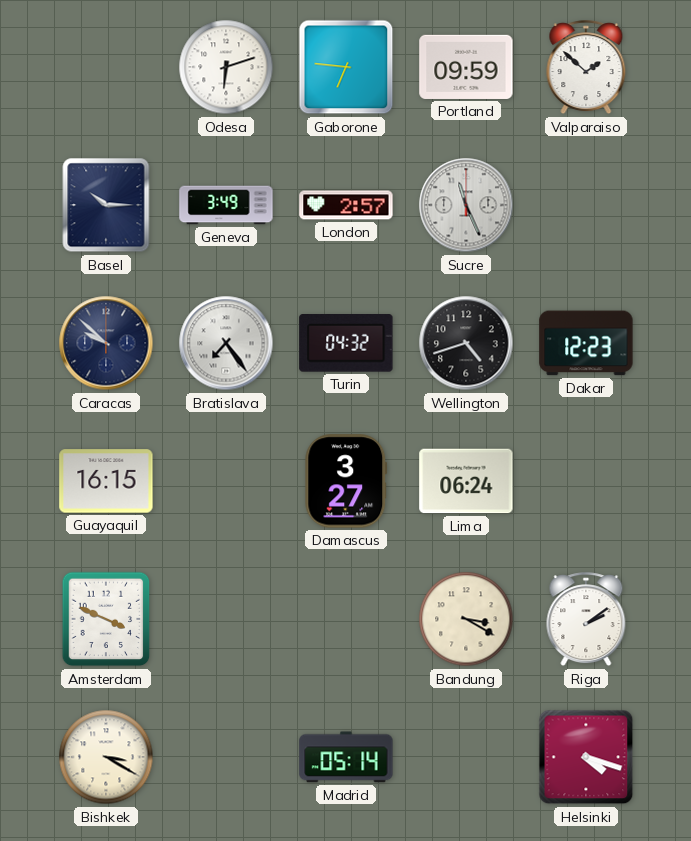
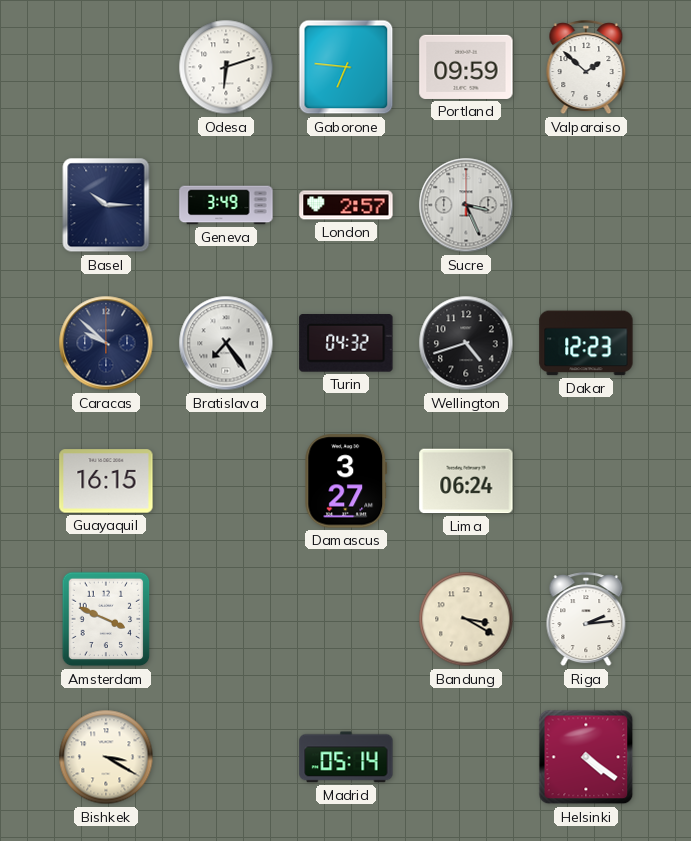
Sucre: 11:26 -> 3:26
Riga: 2:09 -> 2:14
Helsinki: 4:18 -> 4:21
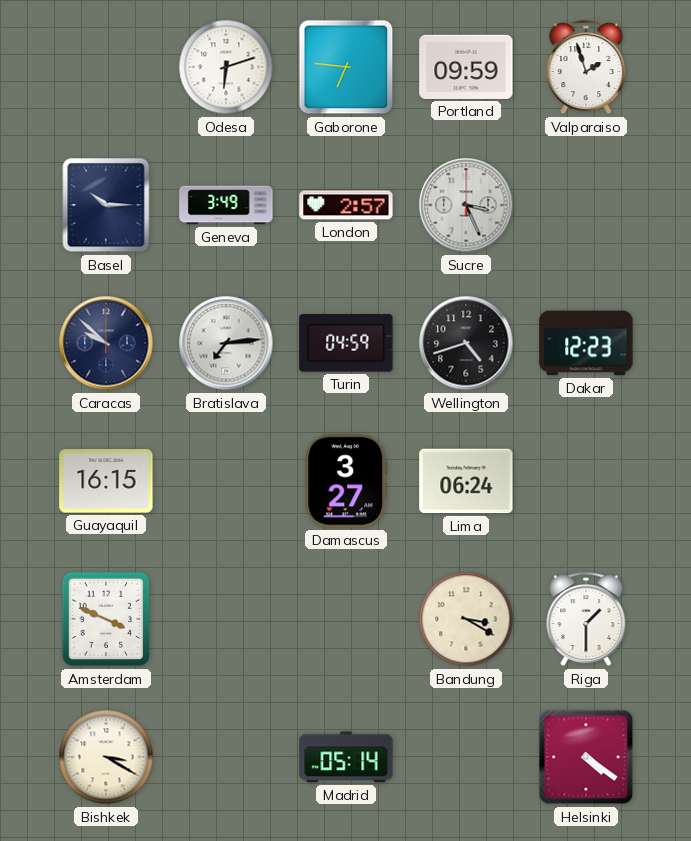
Valparaiso: 1:52 -> 1:57
Bratislava: 7:24 -> 7:14
Turin: 04:32 -> 04:59
Riga: 2:14 -> 1:30
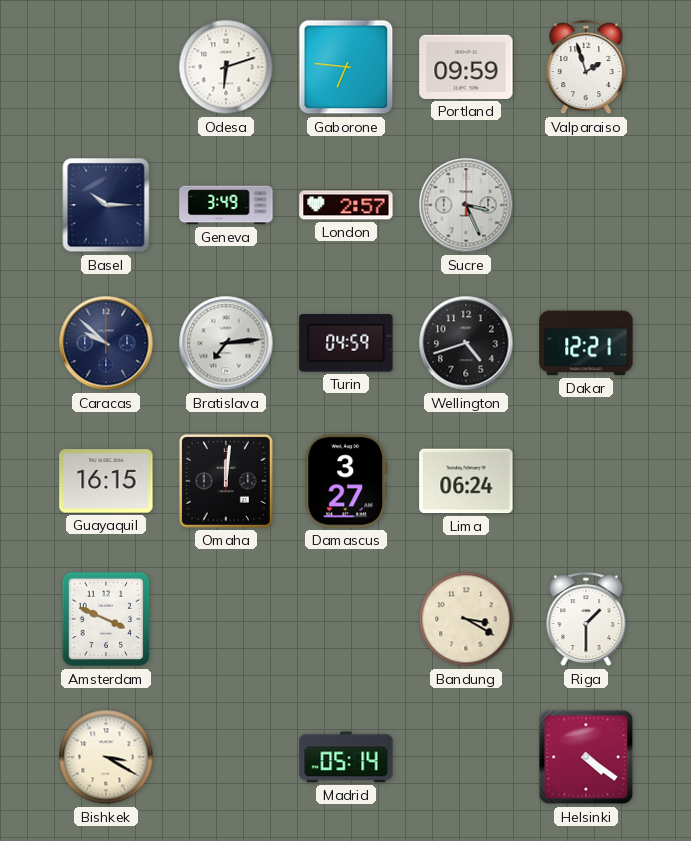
Dakar: 12:23 -> 12:21
Omaha: none -> 12:01
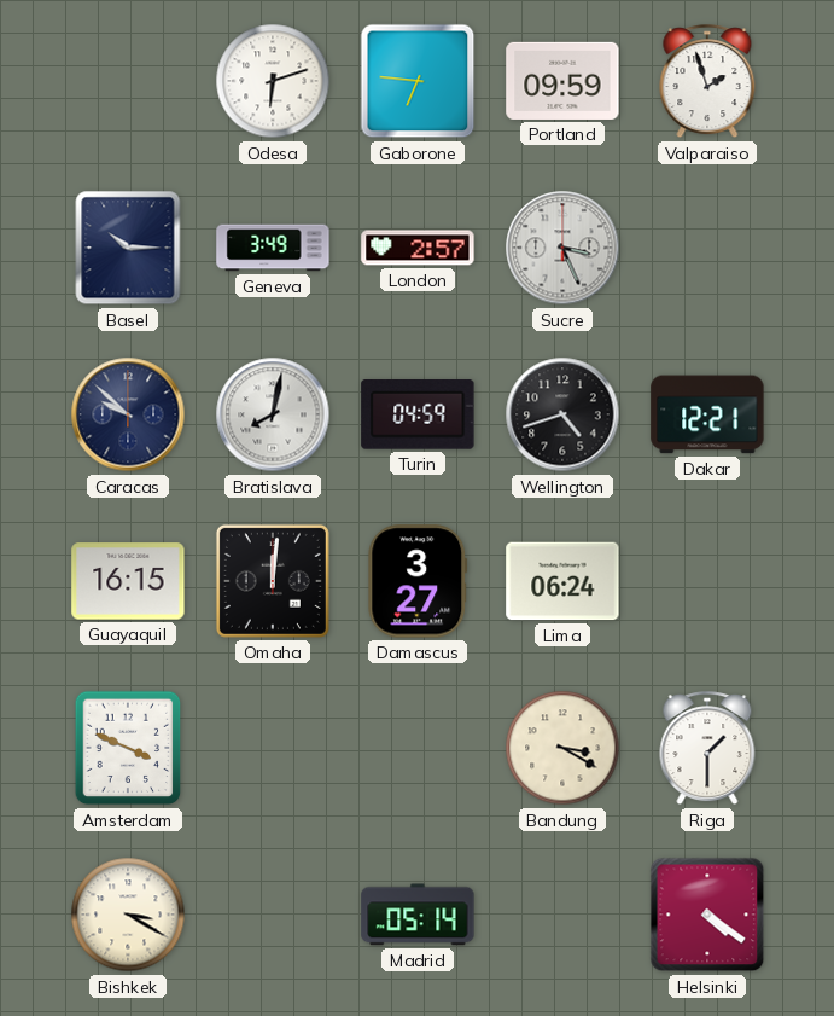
Bratislava: 7:14 -> 8:02
